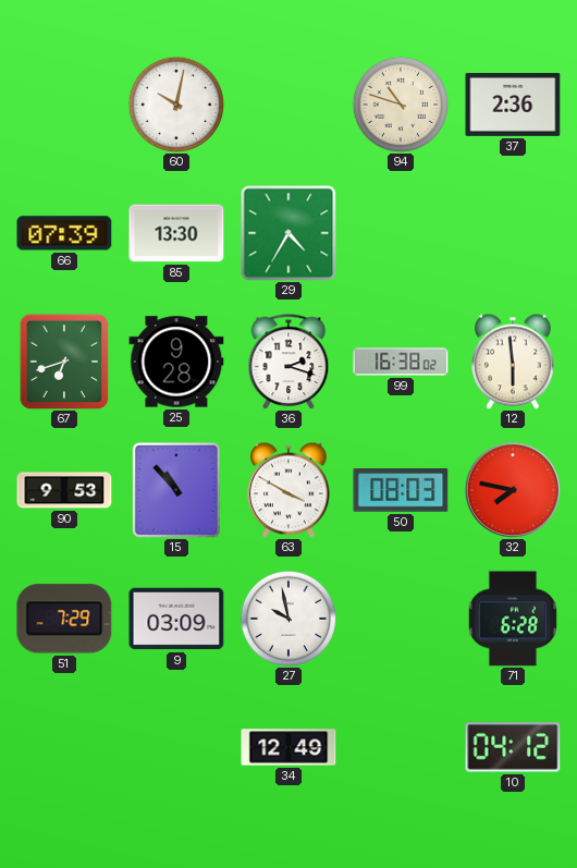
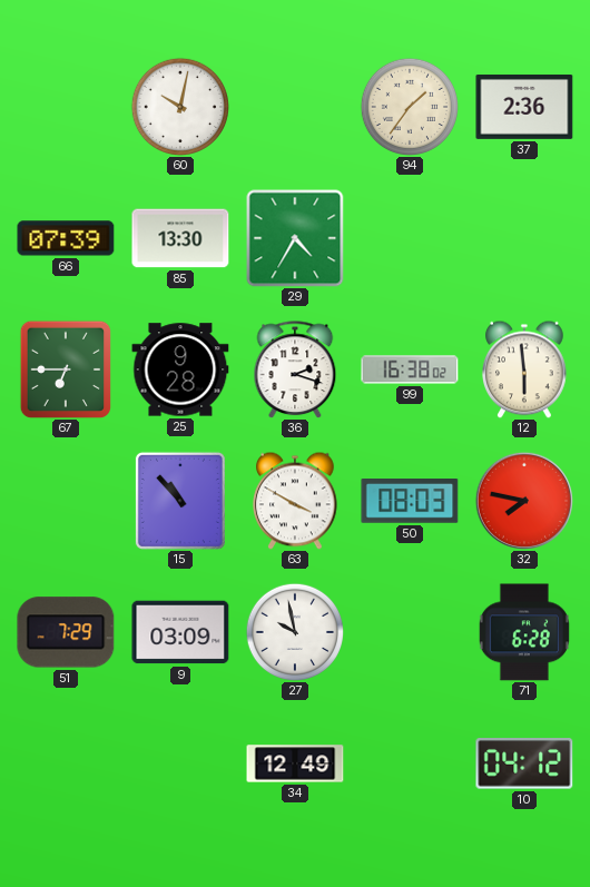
94: 10:48 -> 1:36
67: 6:42 -> 6:45
90: 9:53 -> none
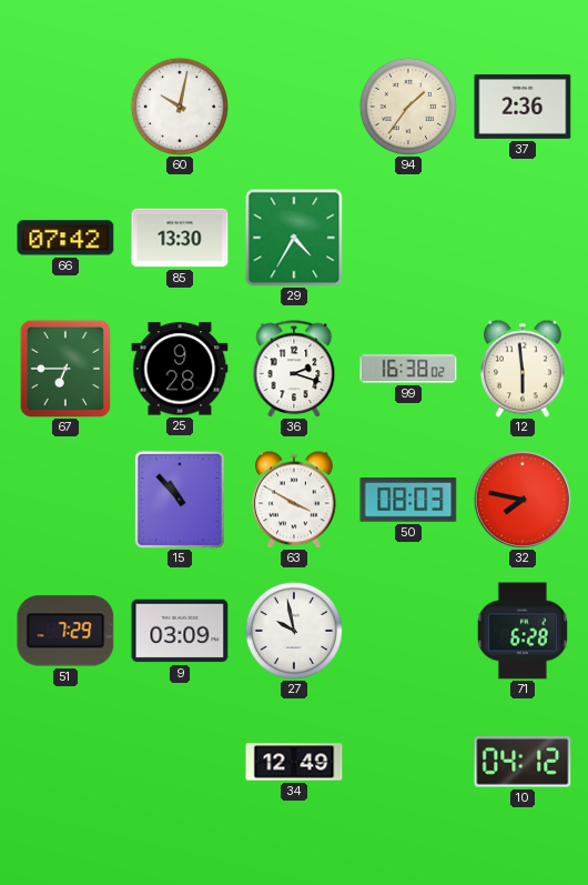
66: 07:39 -> 07:42
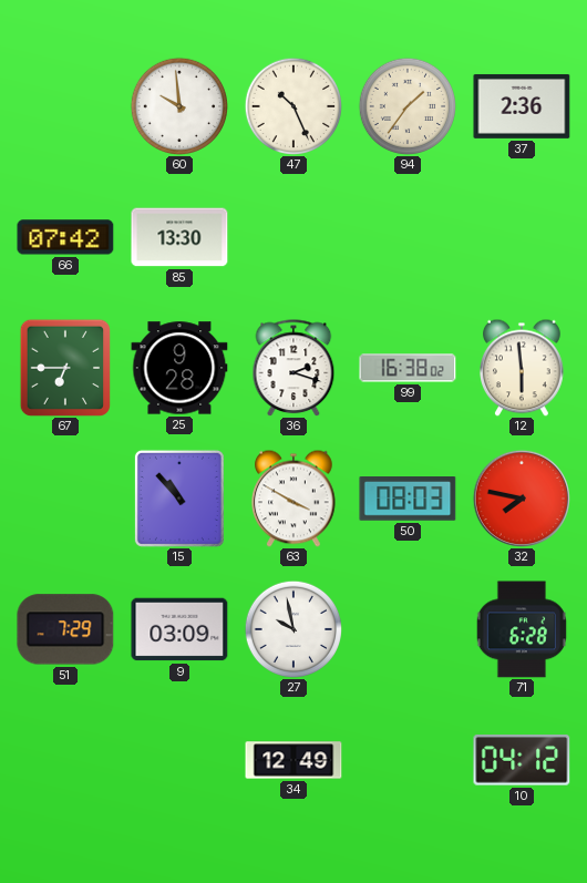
60: 10:02 -> 9:59
47: none -> 10:26
29: 4:35 -> none
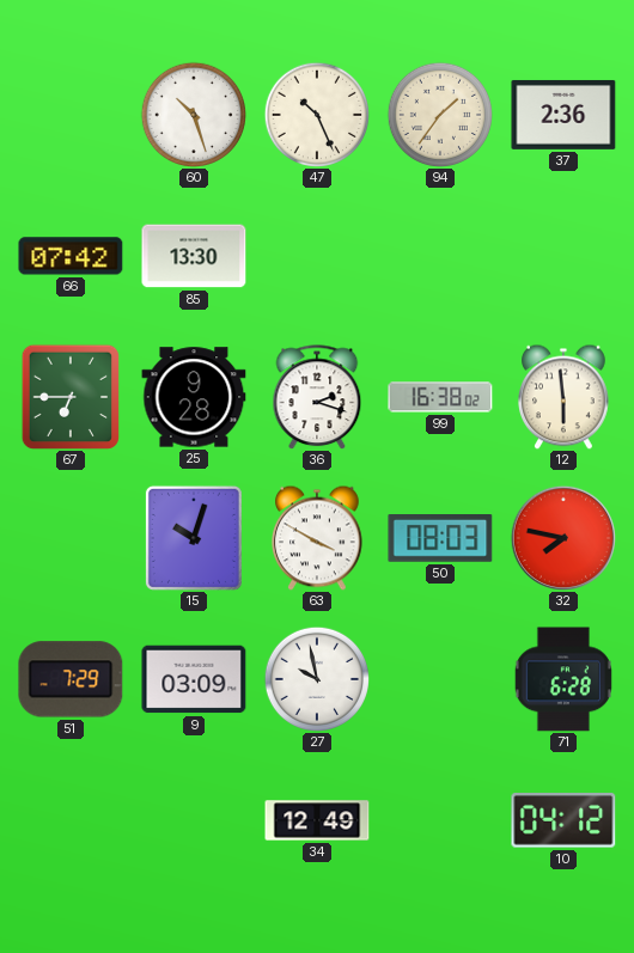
60: 9:59 -> 10:27
15: 10:53 -> 10:03
